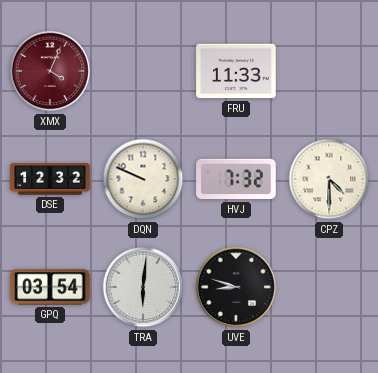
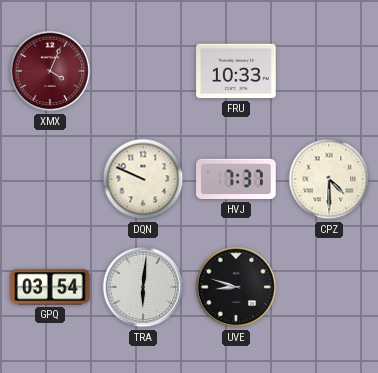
FRU: 11:33 -> 10:33
DSE: 12:32 -> none
HVJ: 7:32 -> 7:37
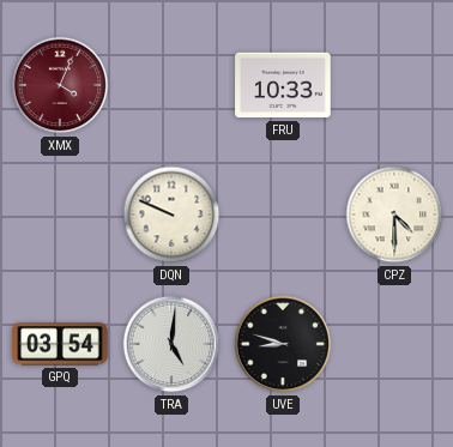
HVJ: 7:37 -> none
TRA: 6:01 -> 5:01
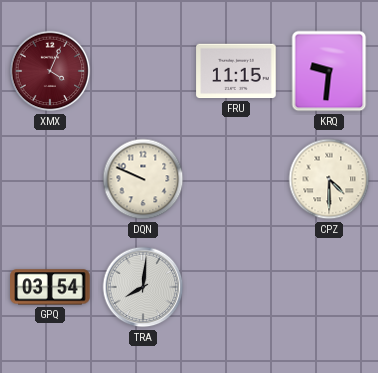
FRU: 10:33 -> 11:15
KRQ: none -> 9:31
TRA: 5:01 -> 8:01
UVE: 8:48 -> none
